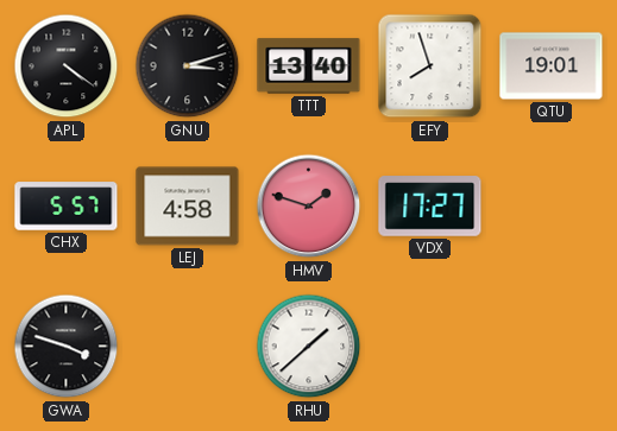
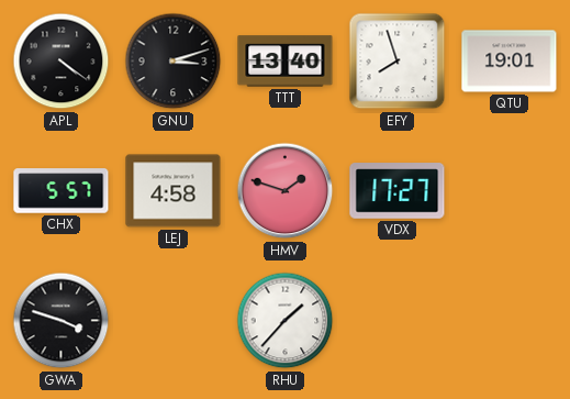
RHU: 1:38 -> 1:37
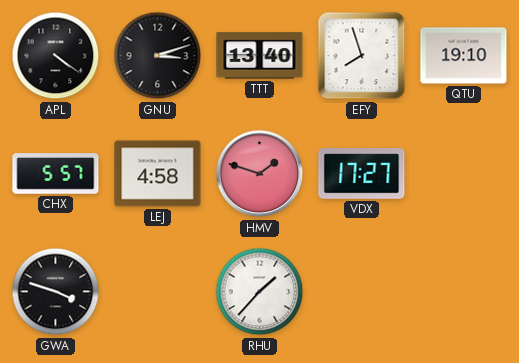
QTU: 19:01 -> 19:10
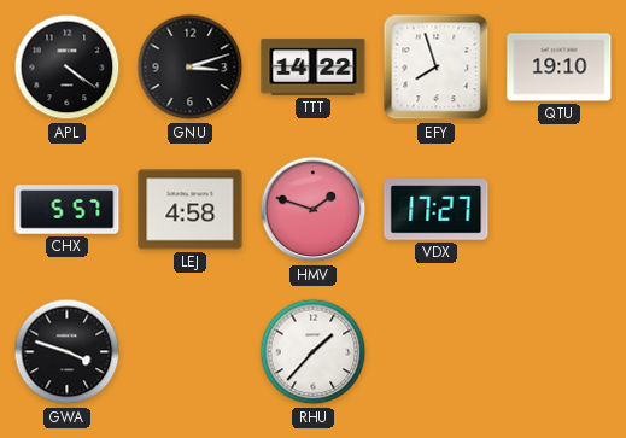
TTT: 13:40 -> 14:22
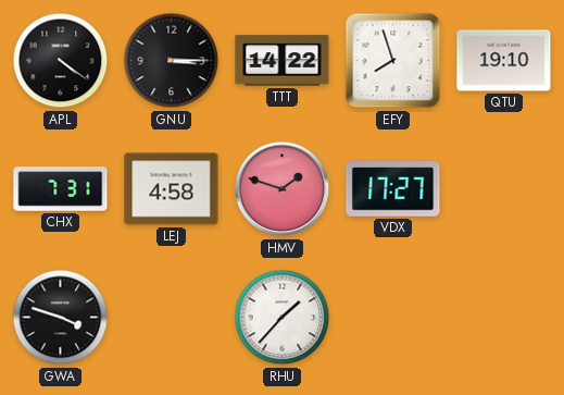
GNU: 3:12 -> 3:15
CHX: 5:57 -> 7:31
